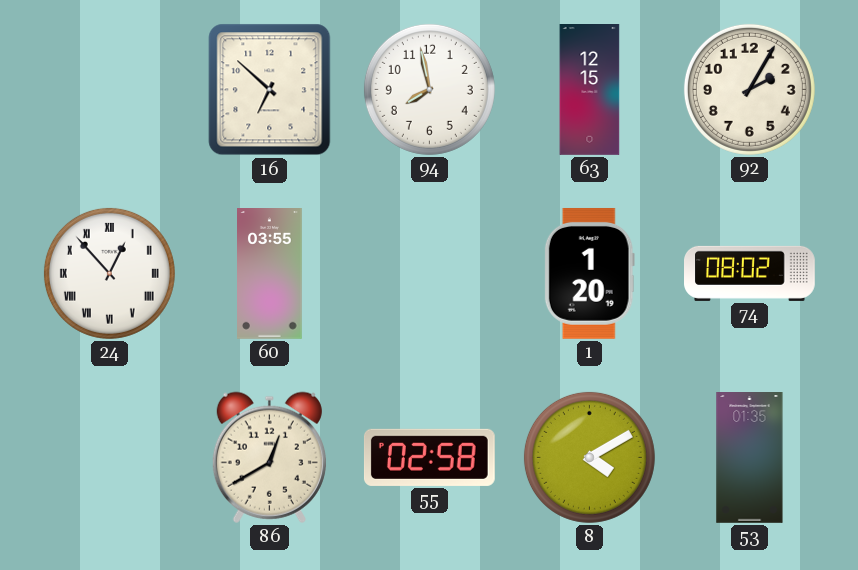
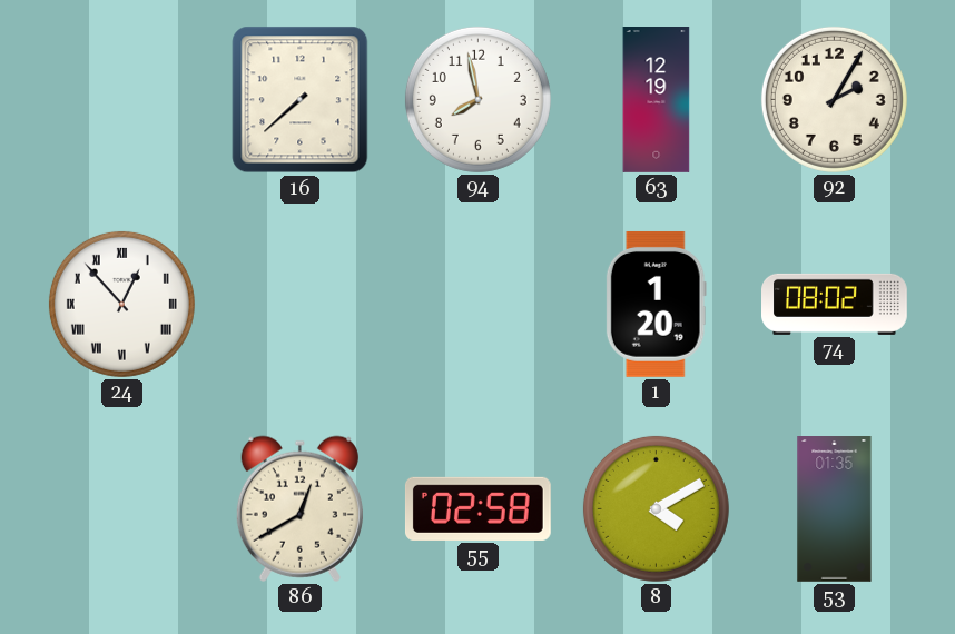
16: 6:52 -> 7:38
63: 12:15 -> 12:19
60: 03:55 -> none
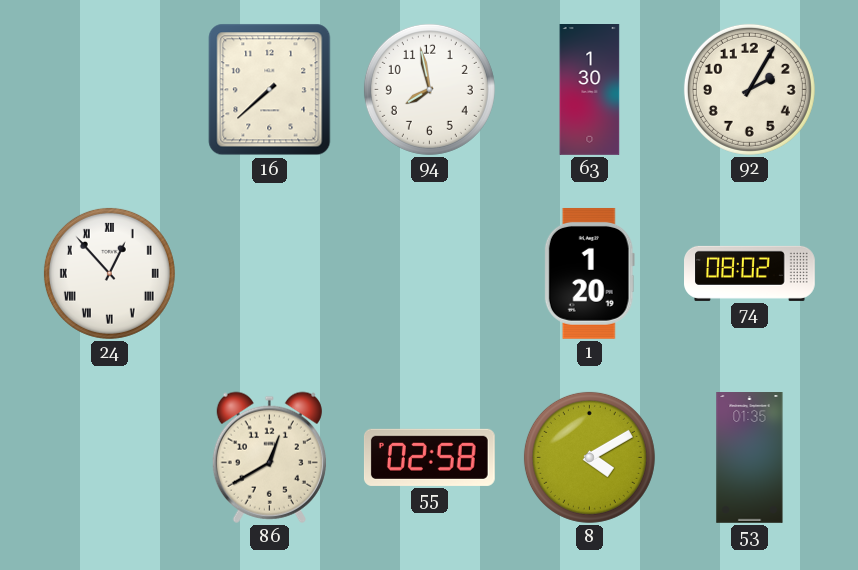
63: 12:19 -> 1:30
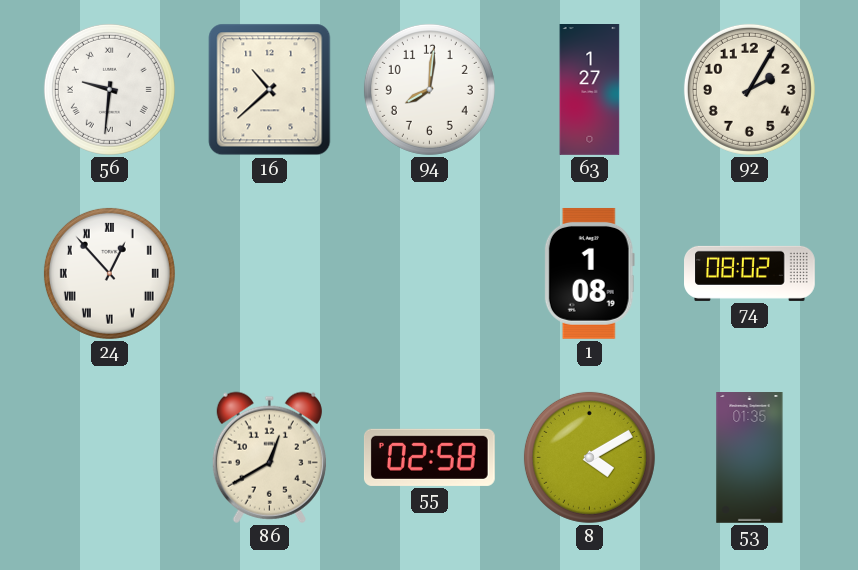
56: none -> 9:31
16: 7:38 -> 10:38
94: 7:58 -> 8:01
63: 1:30 -> 1:27
1: 1:20 -> 1:08
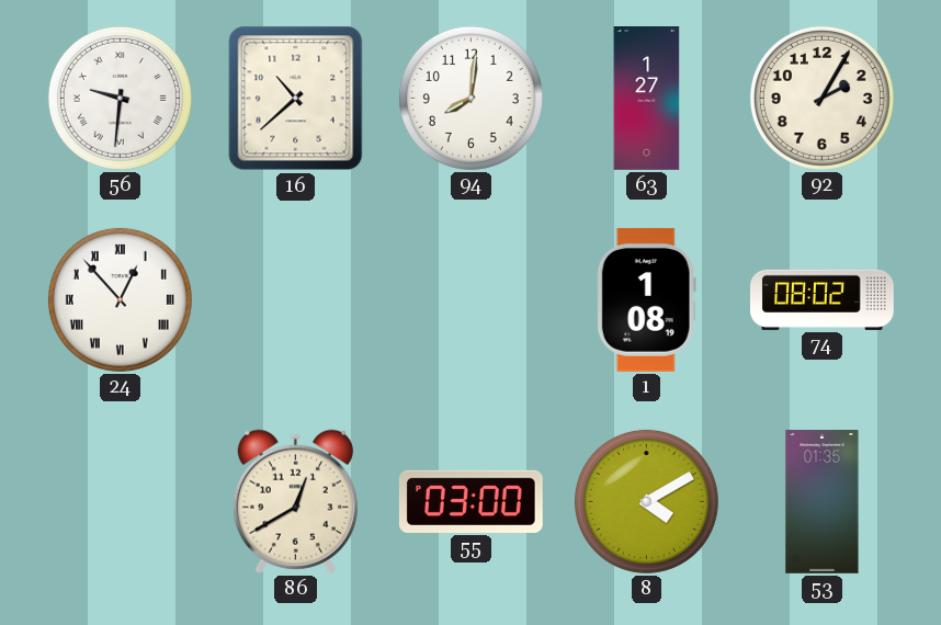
55: 02:58 -> 03:00
